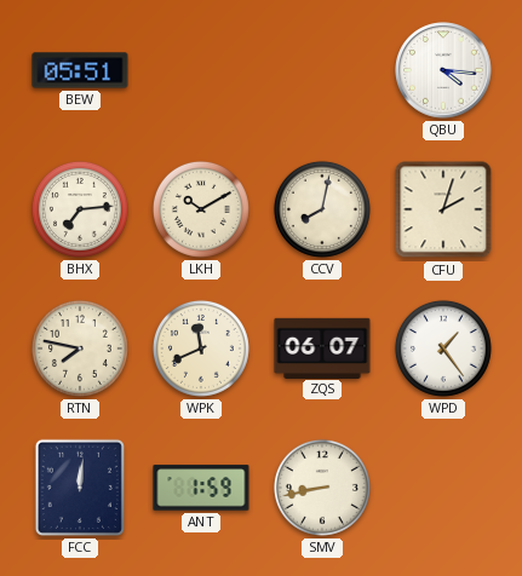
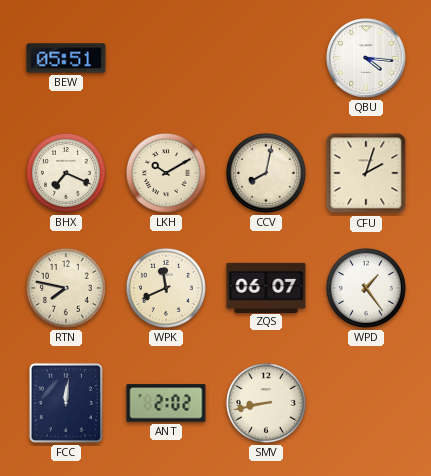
BHX: 7:14 -> 7:19
ANT: 1:59 -> 2:02
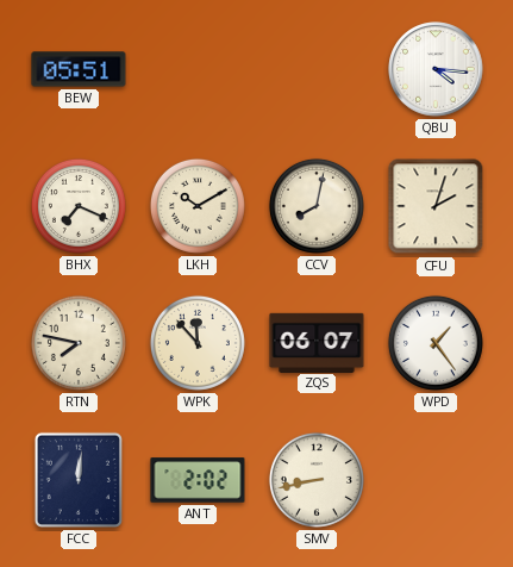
WPK: 11:41 -> 11:53
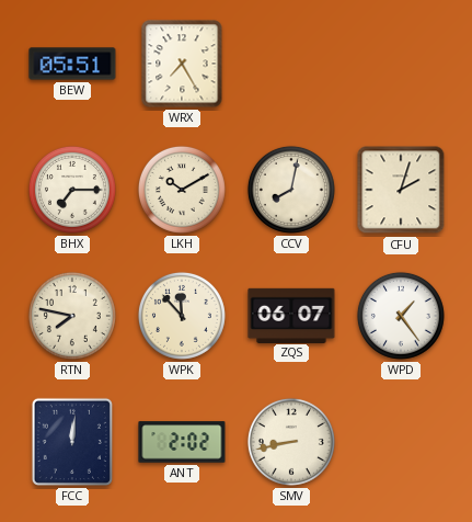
WRX: none -> 7:25
QBU: 4:16 -> none
BHX: 7:19 -> 7:15
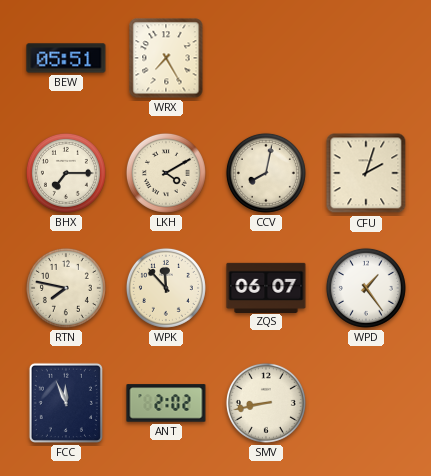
LKH: 10:10 -> 4:10
FCC: 12:01 -> 11:56
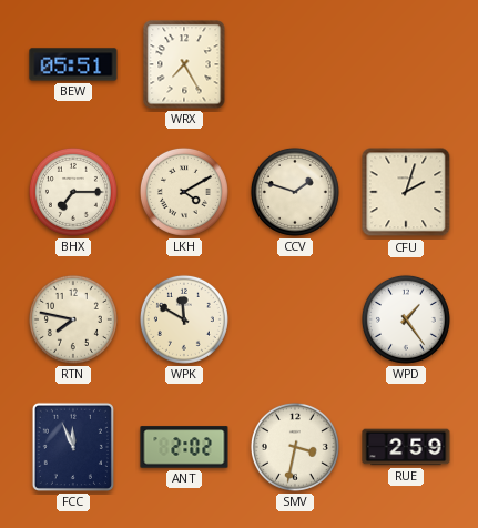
CCV: 8:02 -> 1:48
WPK: 11:53 -> 11:50
ZQS: 06:07 -> none
SMV: 8:43 -> 3:32
RUE: none -> 2:59
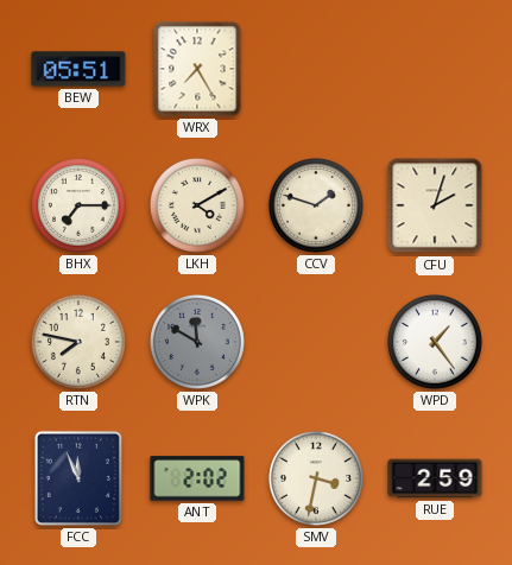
WPK dial: cream -> grey
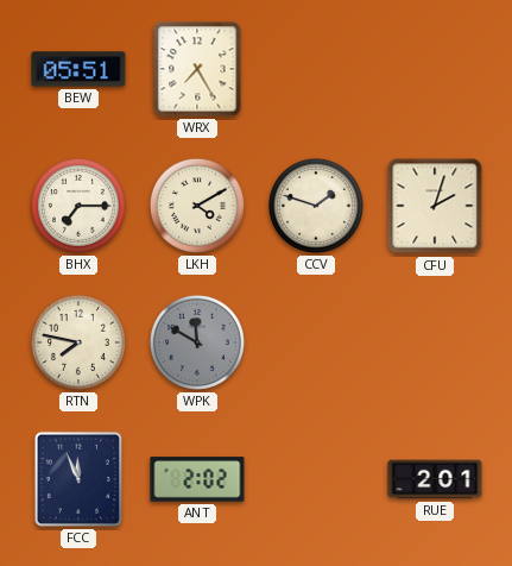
WPD: 1:24 -> none
SMV: 3:32 -> none
RUE: 2:59 -> 2:01
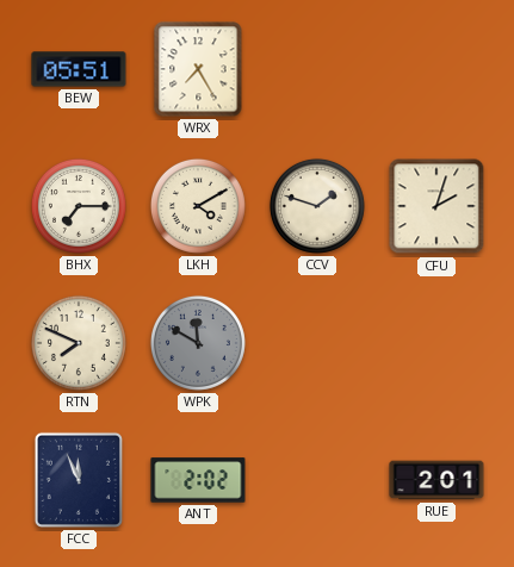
RTN: 7:47 -> 7:49
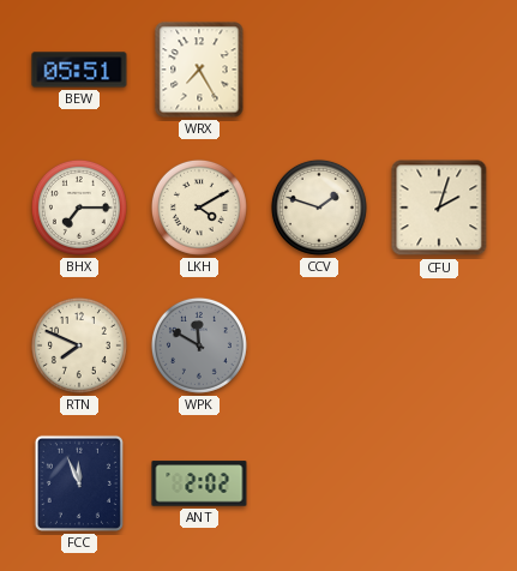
RUE: 2:01 -> none
